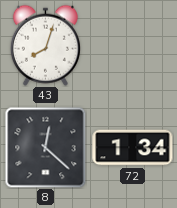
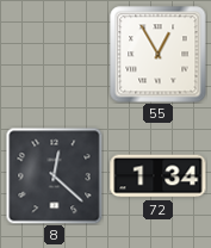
43: 8:03 -> none
55: none -> 12:55
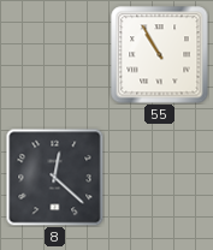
55: 12:55 -> 10:55
72: 1:34 -> none
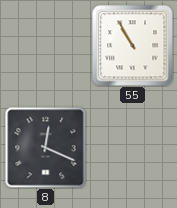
8: 12:22 -> 12:19
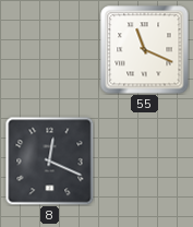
55: 10:55 -> 11:19
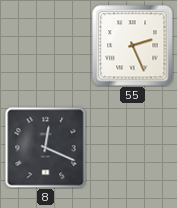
55: 11:19 -> 2:26
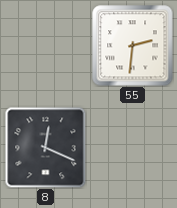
55: 2:26 -> 2:31
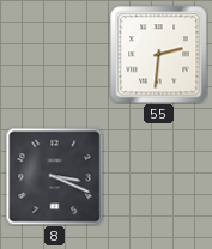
8: 12:19 -> 3:19
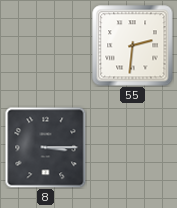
8: 3:19 -> 3:15
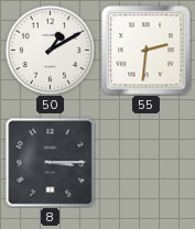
50: none -> 1:10
